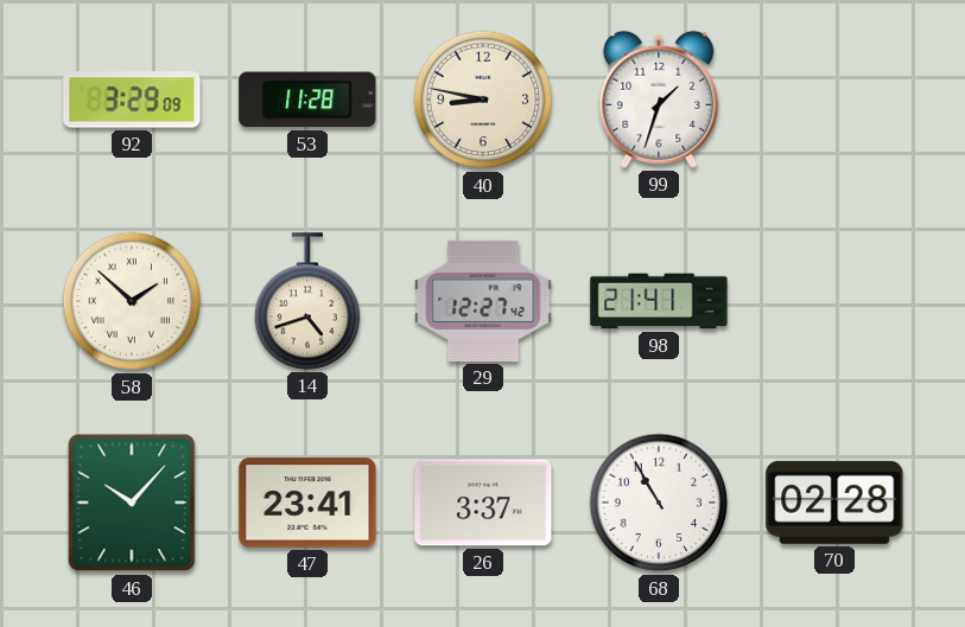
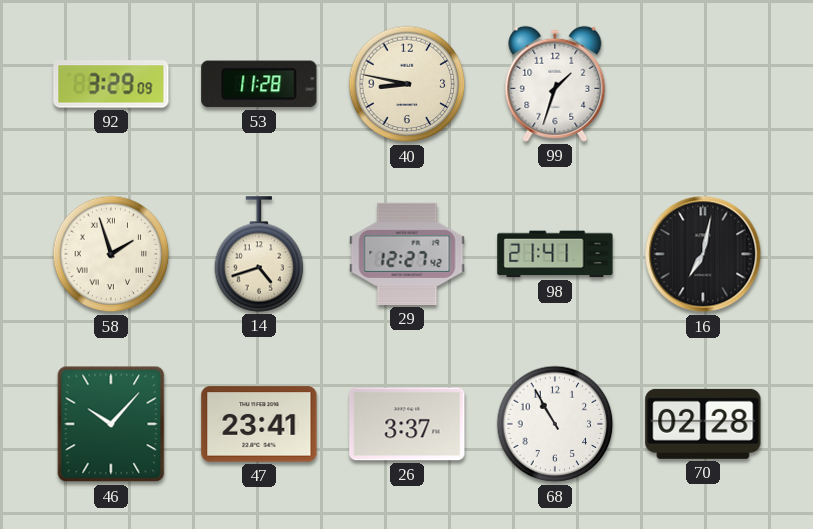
58: 1:52 -> 1:57
16: none -> 7:02
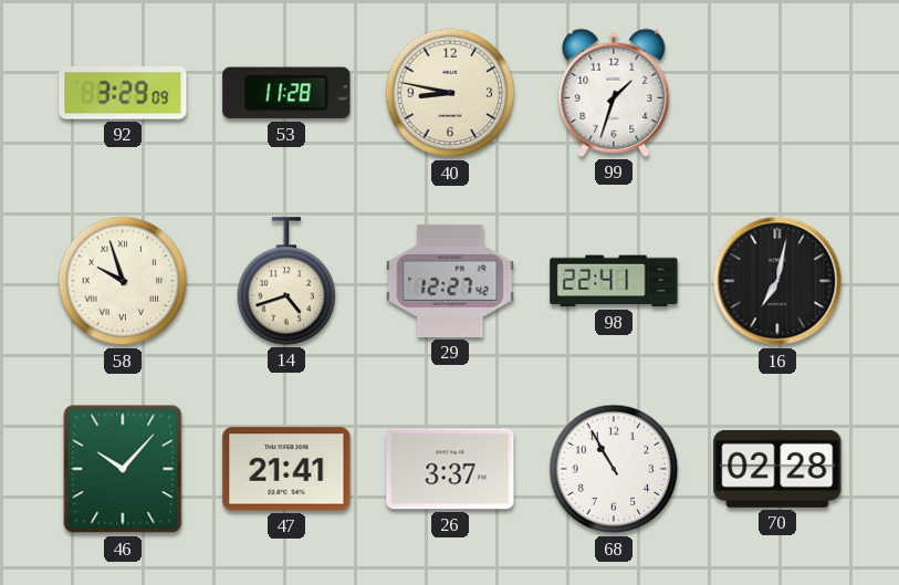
58: 1:57 -> 9:57
98: 21:41 -> 22:41
47: 23:41 -> 21:41
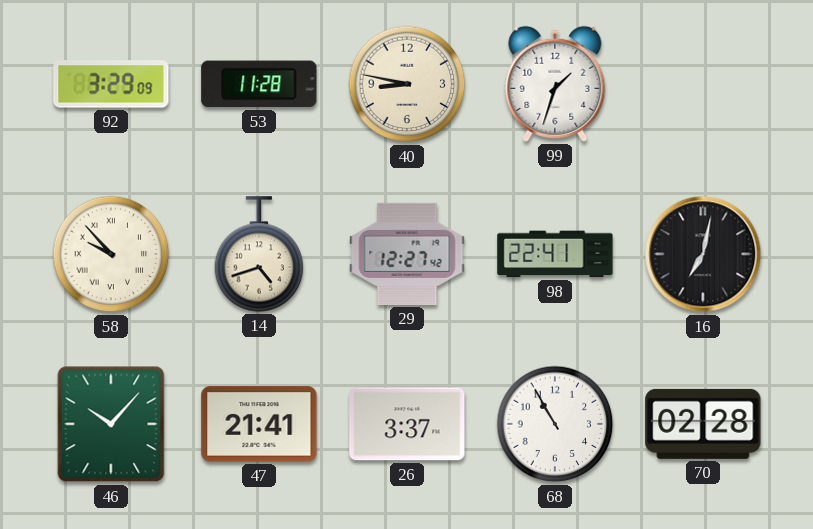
58: 9:57 -> 9:53
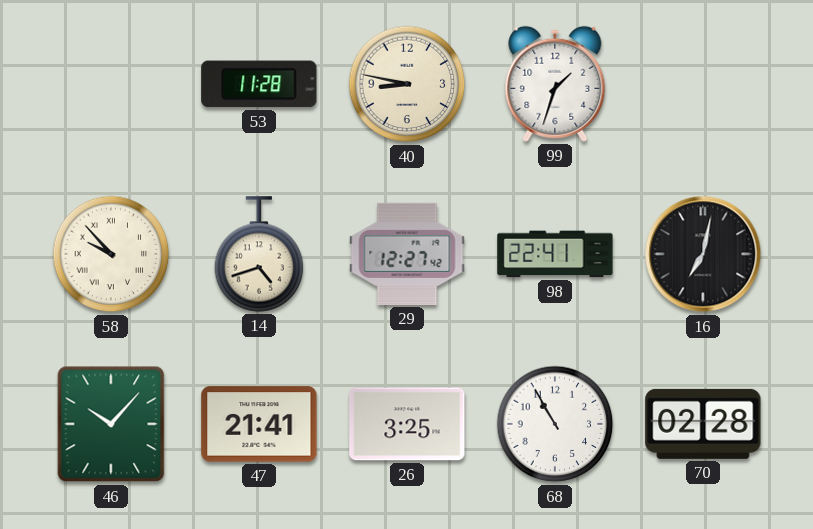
92: 3:29 -> none
26: 3:37 -> 3:25
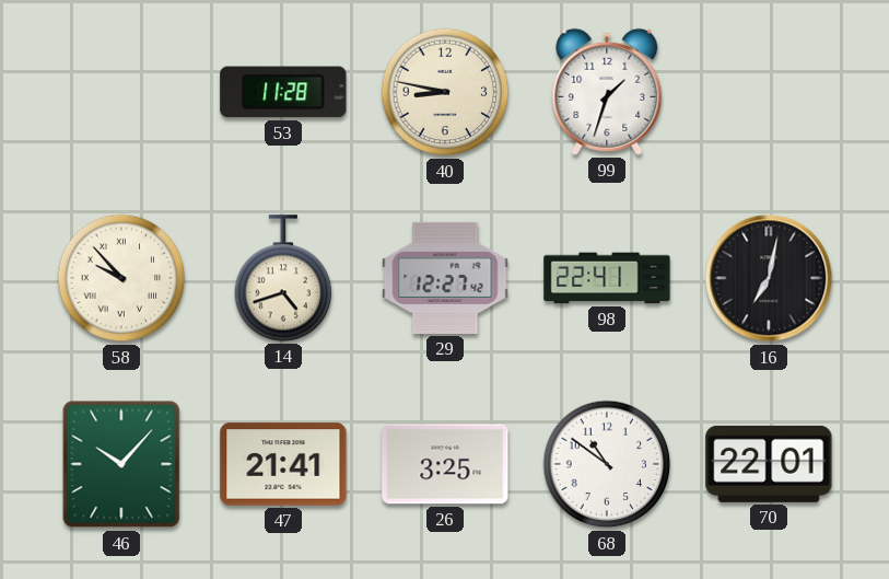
68: 10:55 -> 10:51
70: 02:28 -> 22:01
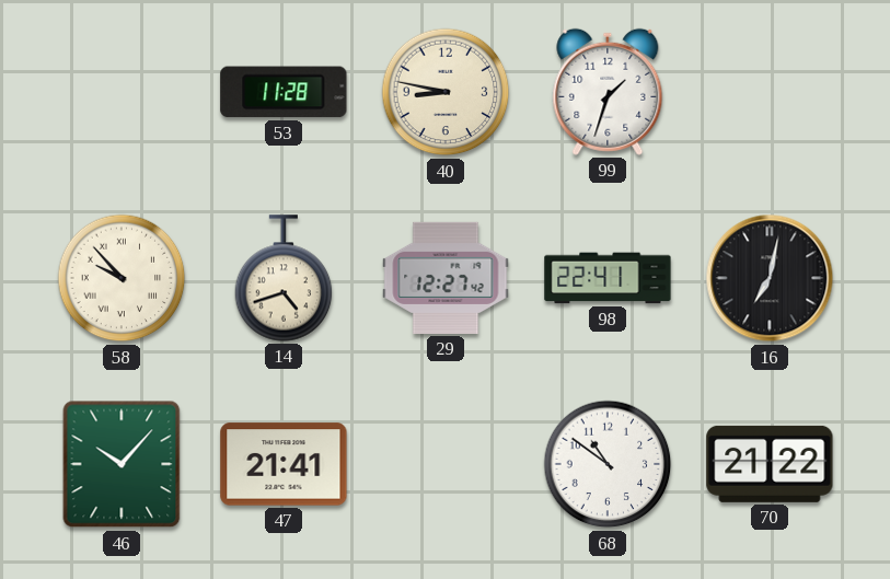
26: 3:25 -> none
70: 22:01 -> 21:22
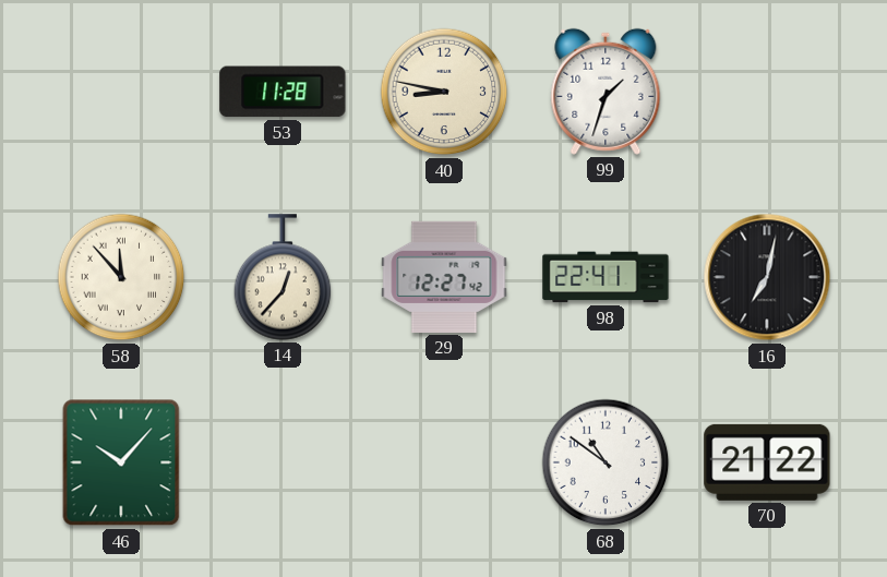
58: 9:53 -> 11:53
14: 4:42 -> 12:37
47: 21:41 -> none
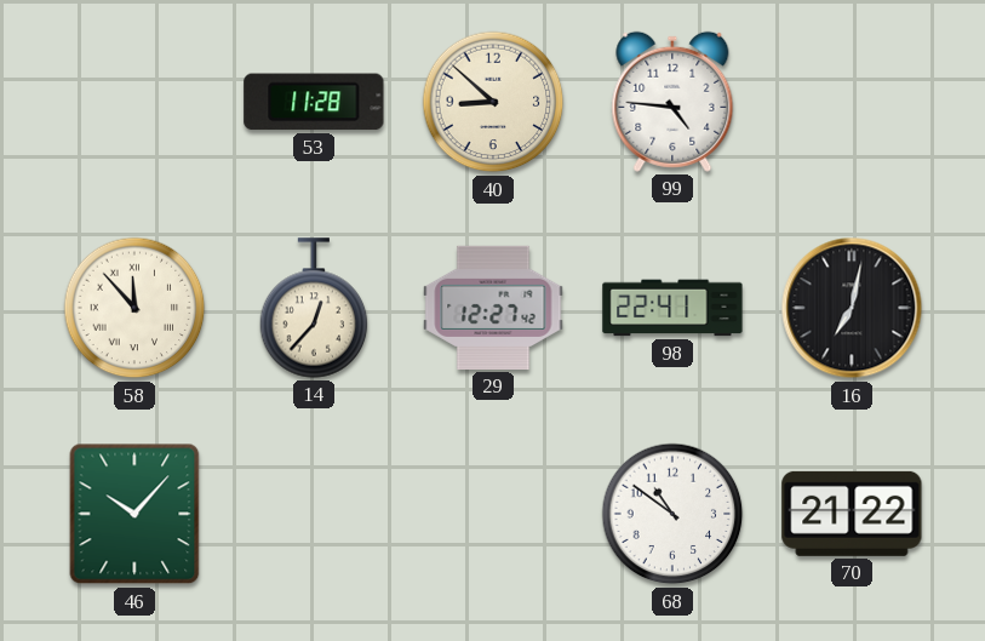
40: 8:47 -> 8:52
99: 1:33 -> 4:46
